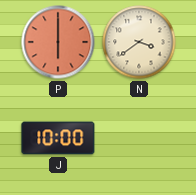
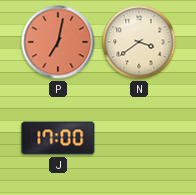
P: 6:00 -> 7:02
J: 10:00 -> 17:00
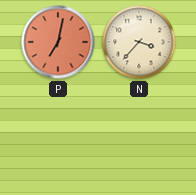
N: 3:39 -> 3:37
J: 17:00 -> none
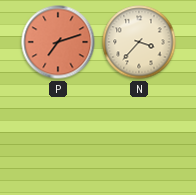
P: 7:02 -> 7:12
